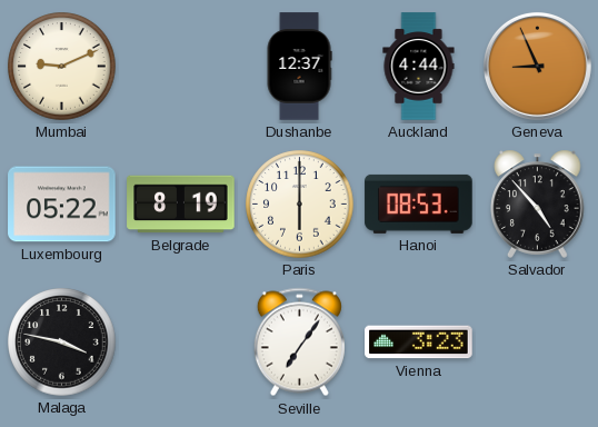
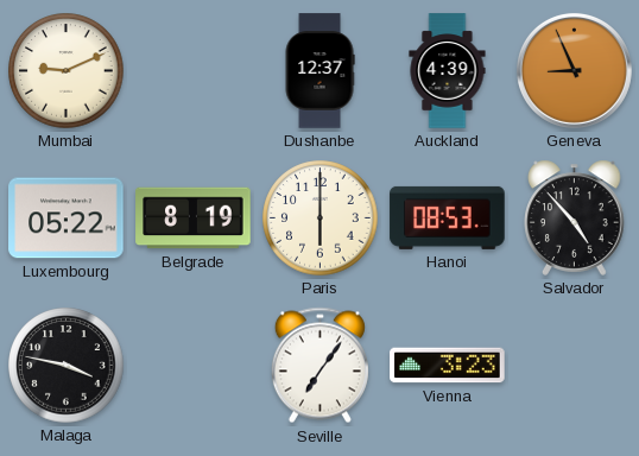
Auckland: 4:44 -> 4:39
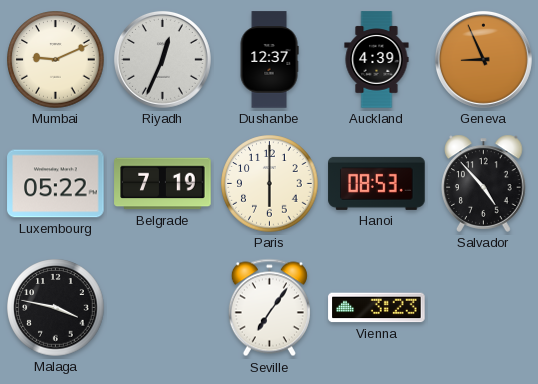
Riyadh: none -> 12:34
Belgrade: 8:19 -> 7:19
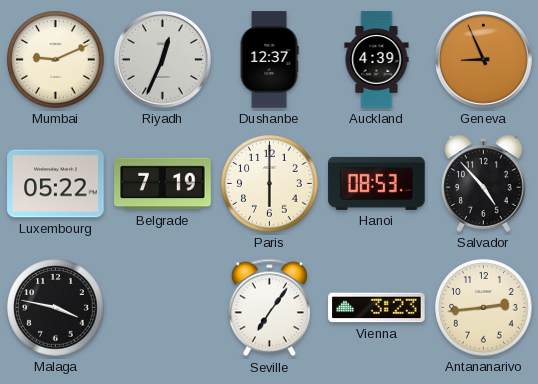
Antananarivo: none -> 2:44
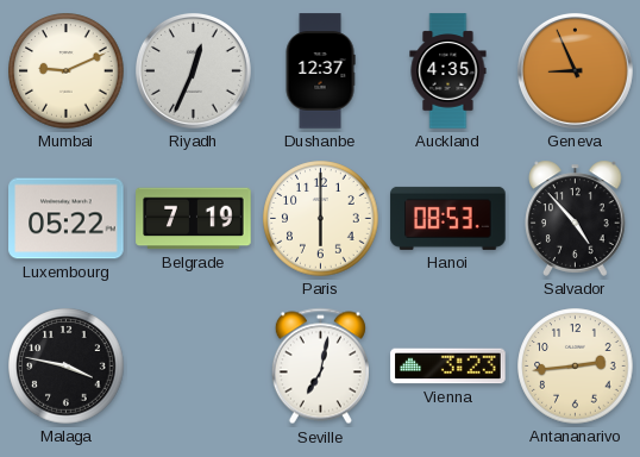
Auckland: 4:39 -> 4:35
Seville: 7:06 -> 7:02
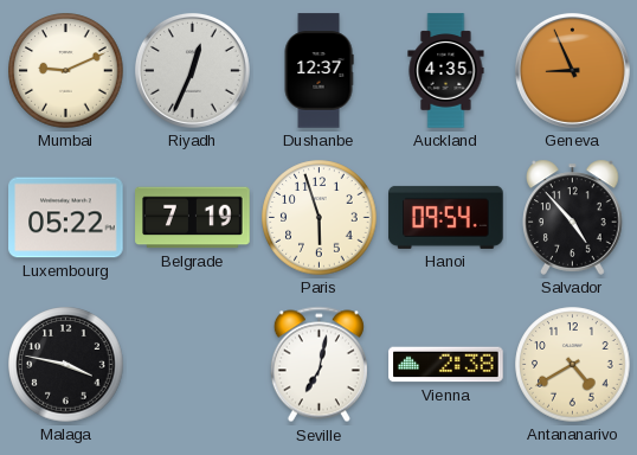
Paris: 6:00 -> 5:57
Hanoi: 08:53 -> 09:54
Vienna: 3:23 -> 2:38
Antananarivo: 2:44 -> 4:40
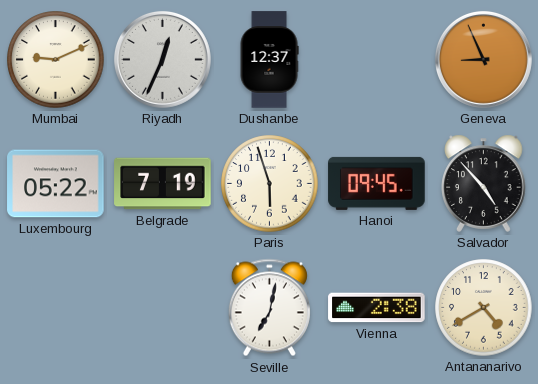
Auckland: 4:35 -> none
Hanoi: 09:54 -> 09:45
Malaga: 3:47 -> none
